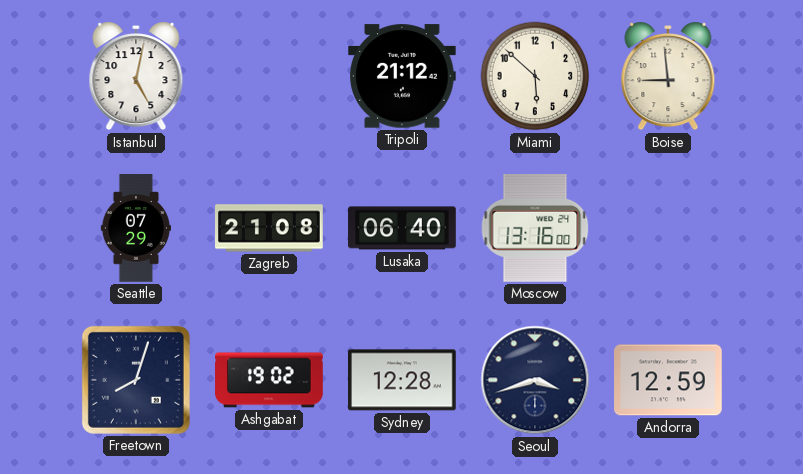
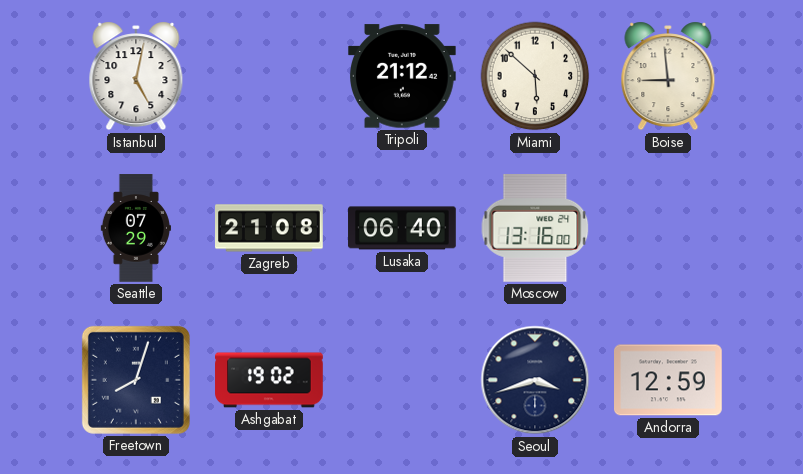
Sydney: 12:28 -> none
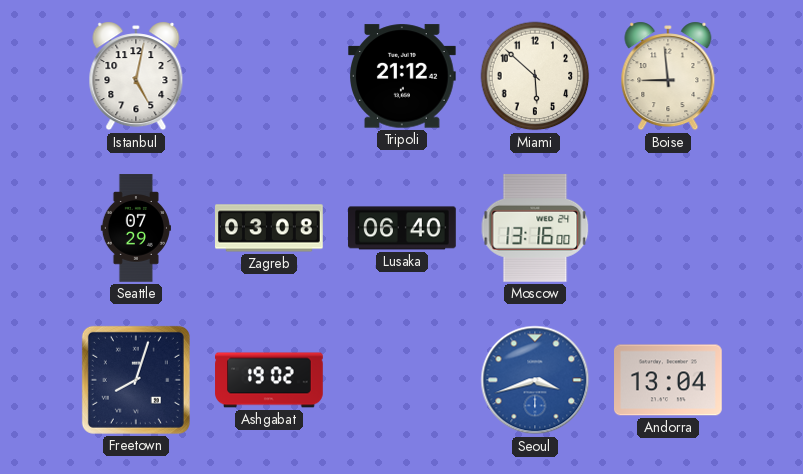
Zagreb: 21:08 -> 03:08
Seoul dial: navy -> blue
Andorra: 12:59 -> 13:04
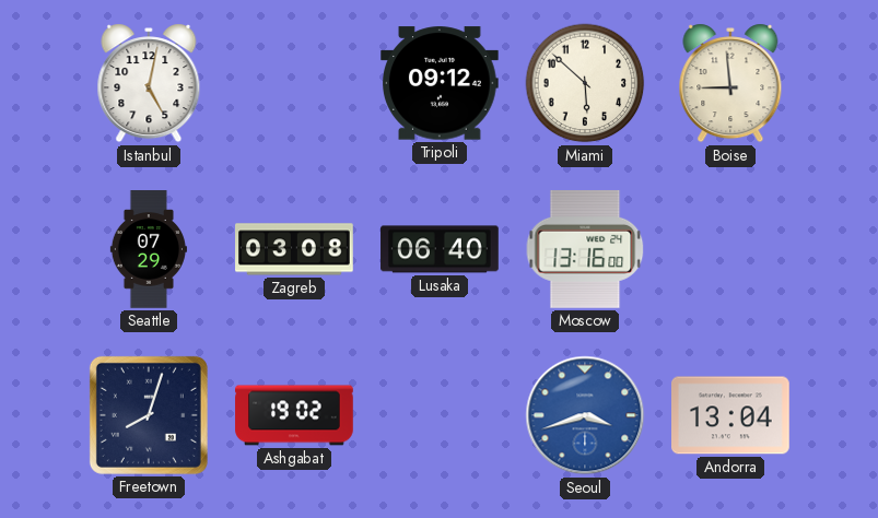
Tripoli: 21:12 -> 09:12
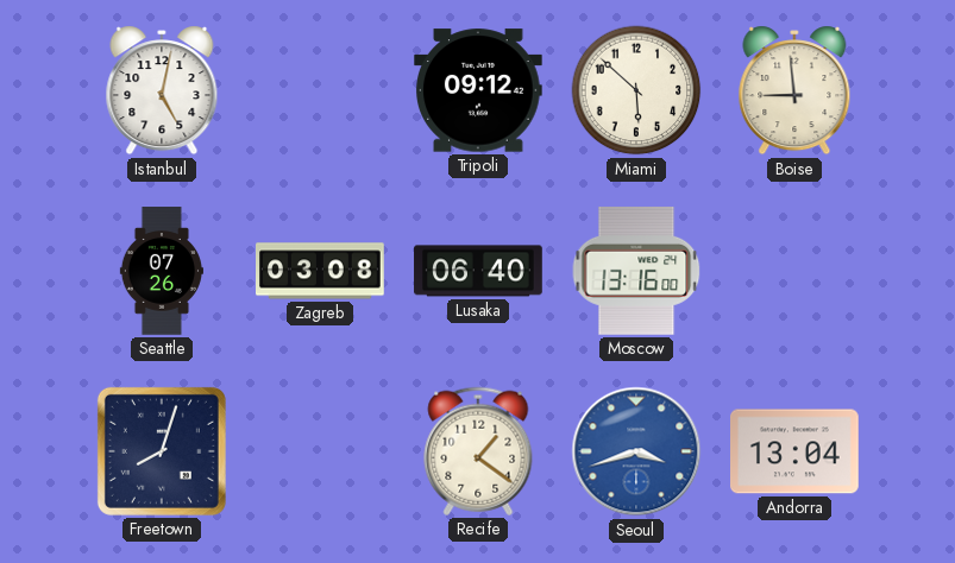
Seattle: 07:29 -> 07:26
Ashgabat: 19:02 -> none
Recife: none -> 1:21
